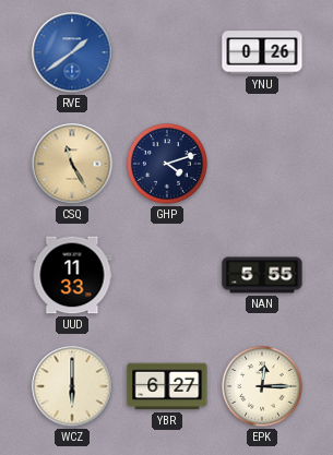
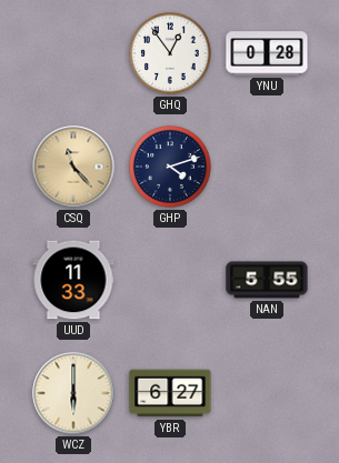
RVE: 1:39 -> none
GHQ: none -> 12:54
YNU: 0:26 -> 0:28
CSQ: 11:25 -> 11:23
EPK: 12:15 -> none
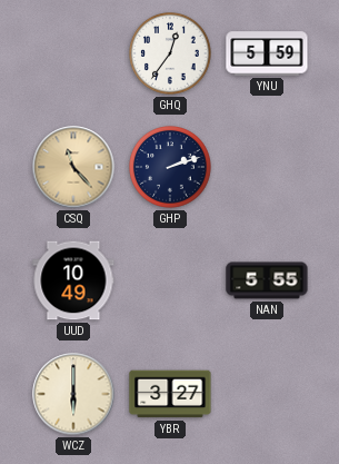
GHQ: 12:54 -> 12:36
YNU: 0:28 -> 5:59
GHP: 4:12 -> 2:12
UUD: 11:33 -> 10:49
YBR: 6:27 -> 3:27
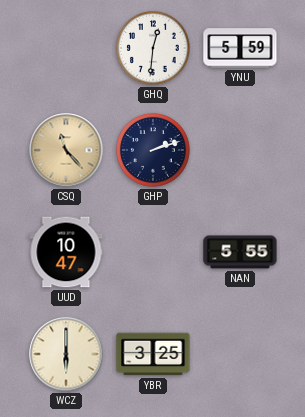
GHQ: 12:36 -> 12:31
UUD: 10:49 -> 10:47
YBR: 3:27 -> 3:25
